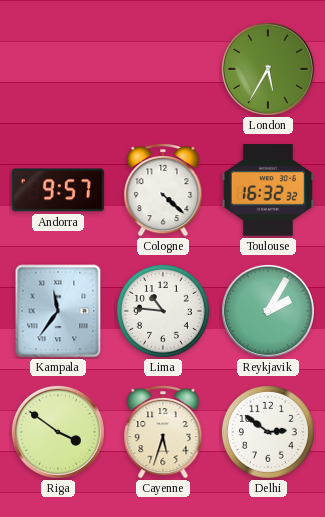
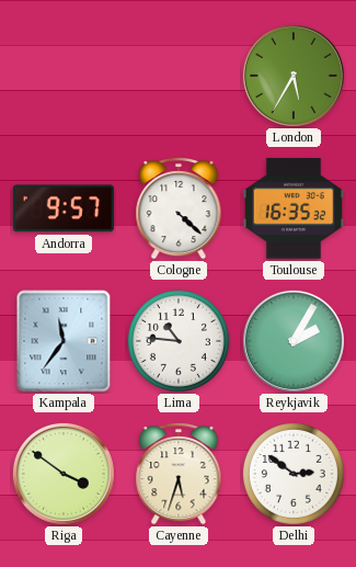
Toulouse: 16:32 -> 16:35
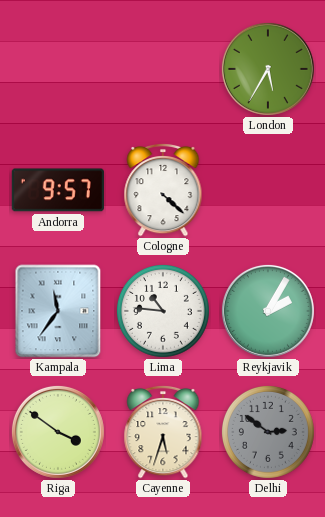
Toulouse: 16:35 -> none
Delhi dial: white -> grey
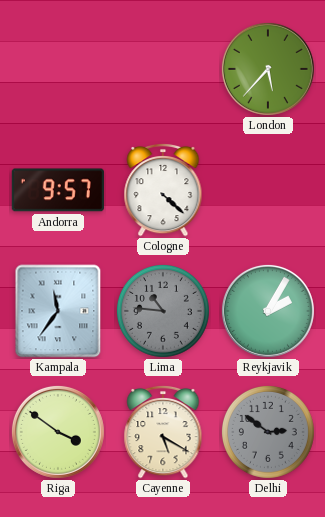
London: 5:35 -> 5:37
Lima dial: white -> grey
Cayenne: 5:33 -> 5:20
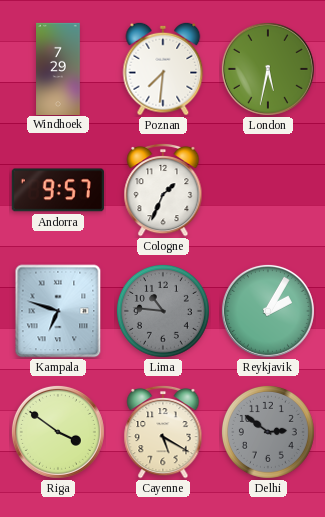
Windhoek: none -> 7:29
Poznan: none -> 7:31
London: 5:37 -> 5:32
Cologne: 4:22 -> 1:34
Kampala: 11:36 -> 6:48
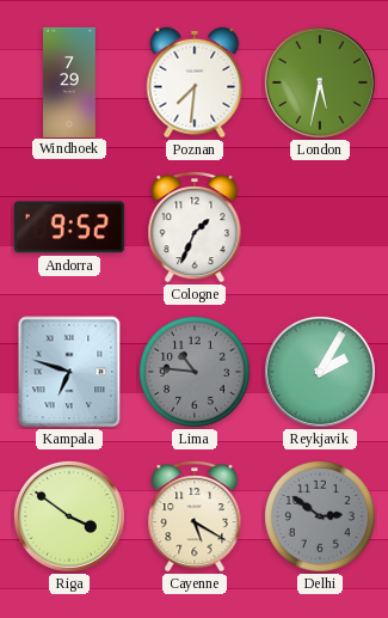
Andorra: 9:57 -> 9:52
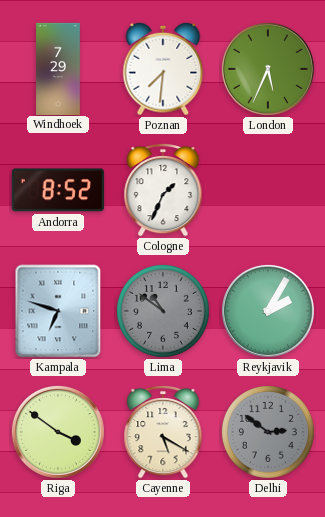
London: 5:32 -> 5:34
Andorra: 9:52 -> 8:52
Lima: 10:46 -> 10:51
